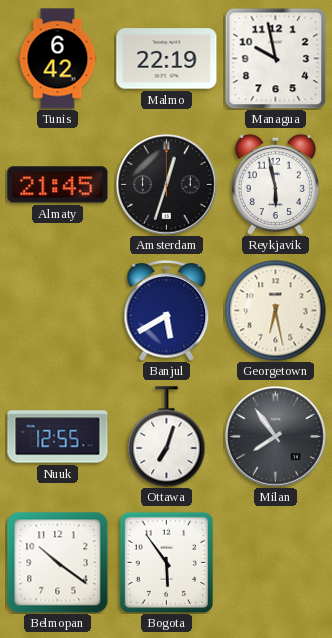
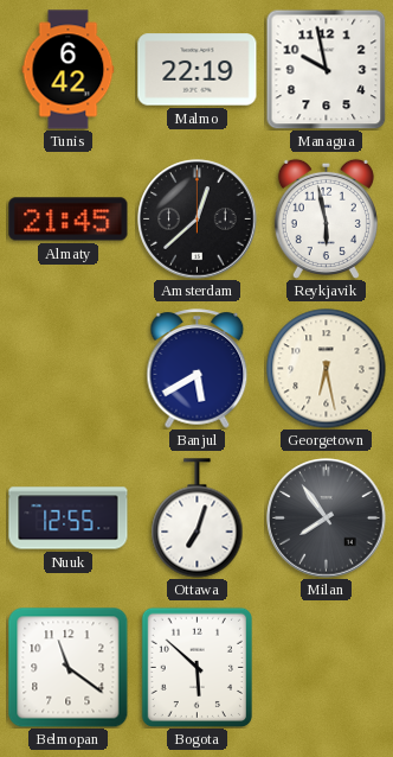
Amsterdam: 12:33 -> 12:38
Belmopan: 10:21 -> 11:21
Bogota: 5:54 -> 5:52
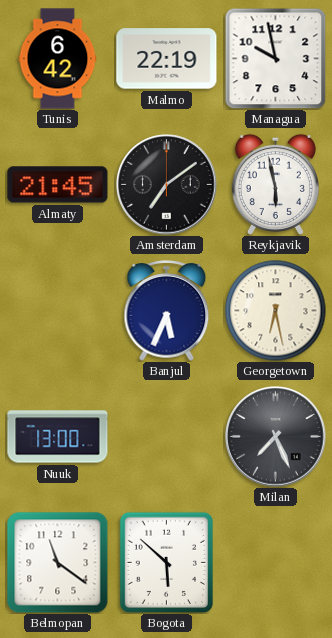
Amsterdam: 12:38 -> 7:09
Banjul: 5:40 -> 5:34
Nuuk: 12:55 -> 13:00
Ottawa: 7:03 -> none
Milan: 7:54 -> 7:26
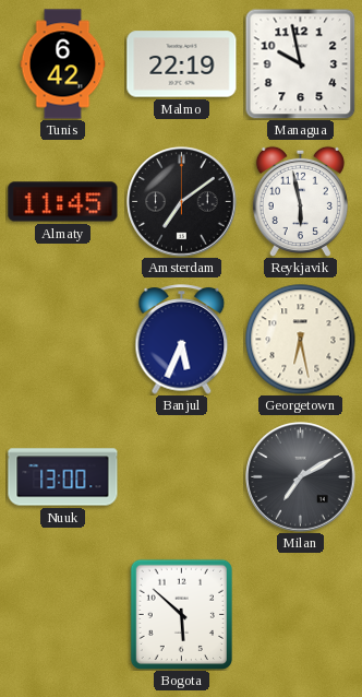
Almaty: 21:45 -> 11:45
Milan: 7:26 -> 7:10
Belmopan: 11:21 -> none
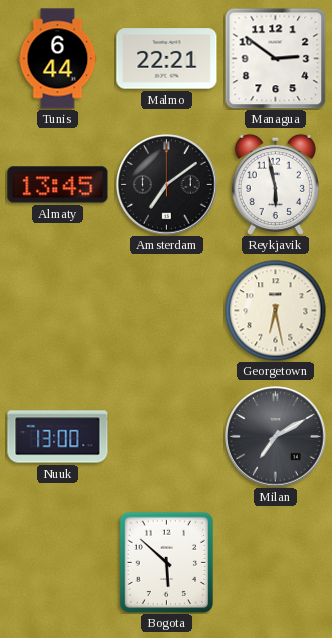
Tunis: 6:42 -> 6:44
Malmo: 22:19 -> 22:21
Managua: 9:58 -> 2:51
Almaty: 11:45 -> 13:45
Banjul: 5:34 -> none
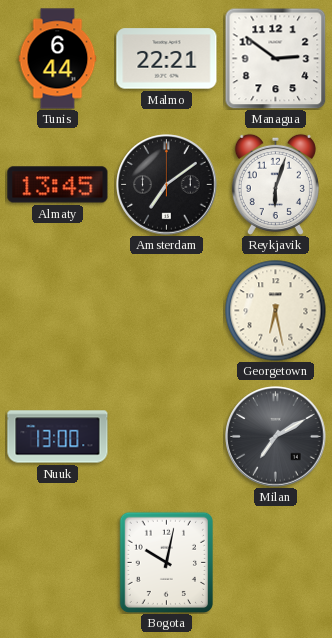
Reykjavik: 5:58 -> 6:03
Bogota: 5:52 -> 10:02
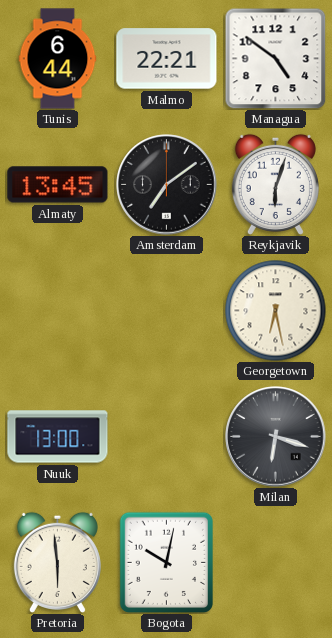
Managua: 2:51 -> 4:51
Milan: 7:10 -> 6:18
Pretoria: none -> 5:59
